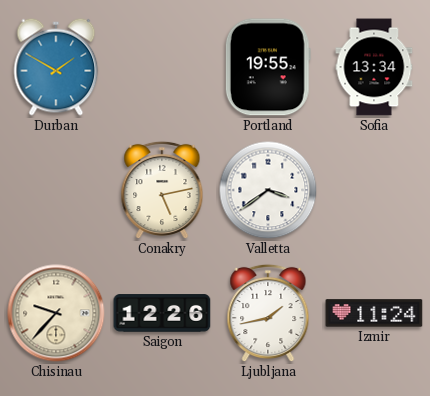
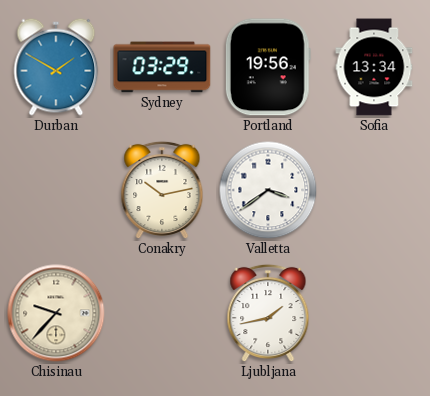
Sydney: none -> 03:29
Portland: 19:55 -> 19:56
Conakry: 5:13 -> 10:13
Saigon: 12:26 -> none
Izmir: 11:24 -> none
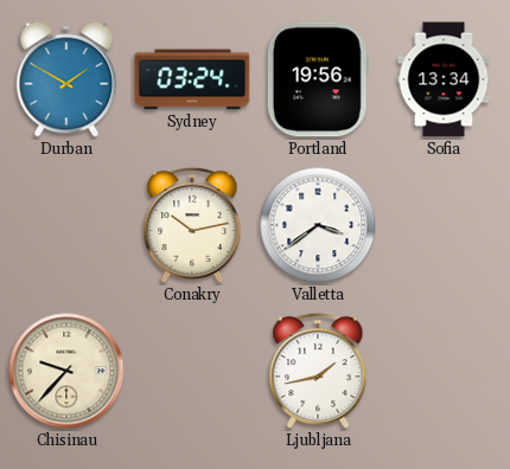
Sydney: 03:29 -> 03:24
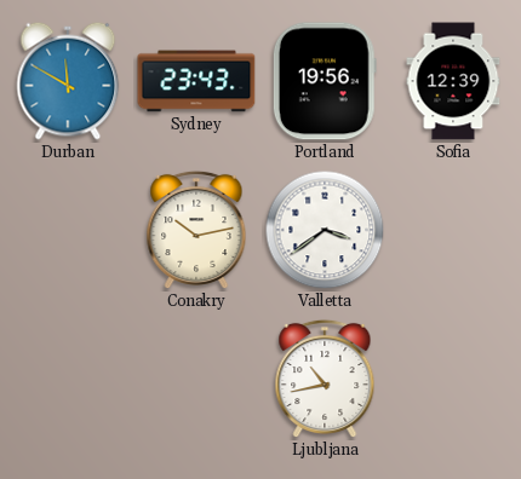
Durban: 1:50 -> 11:50
Sydney: 03:24 -> 23:43
Sofia: 13:34 -> 12:39
Chisinau: 9:37 -> none
Ljubljana: 1:43 -> 10:43
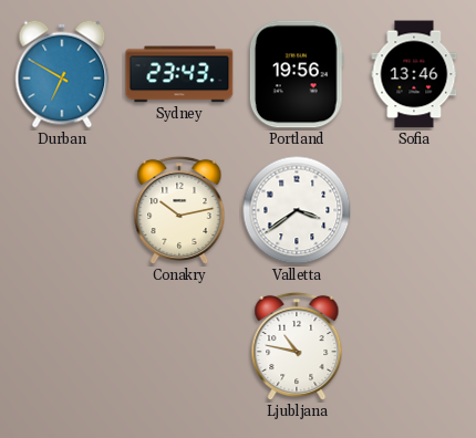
Durban: 11:50 -> 6:50
Sofia: 12:39 -> 13:46
Ljubljana: 10:43 -> 10:47
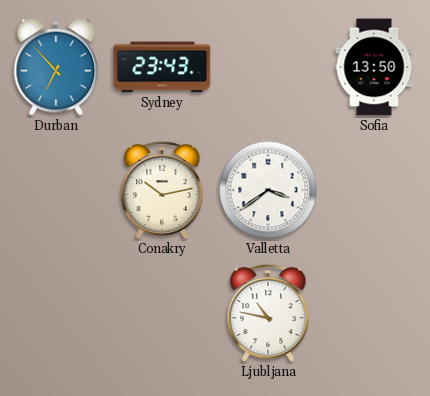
Durban: 6:50 -> 6:53
Portland: 19:56 -> none
Sofia: 13:46 -> 13:50
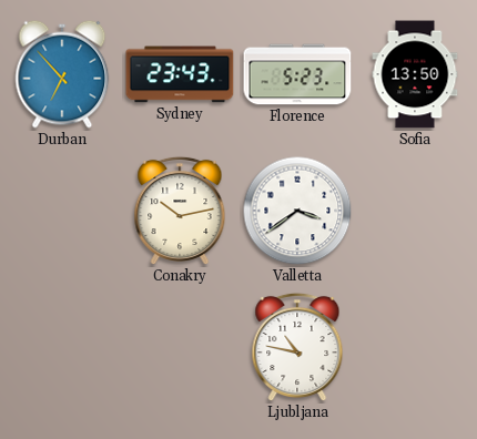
Florence: none -> 5:23
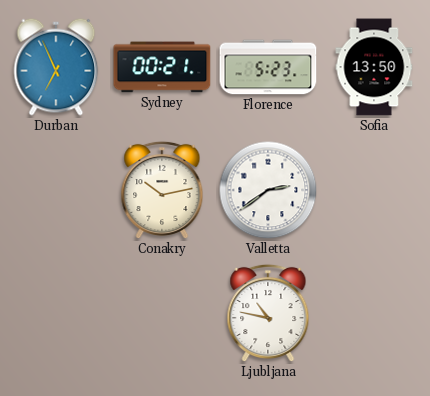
Durban: 6:53 -> 6:56
Sydney: 23:43 -> 00:21
Valletta: 3:39 -> 2:39
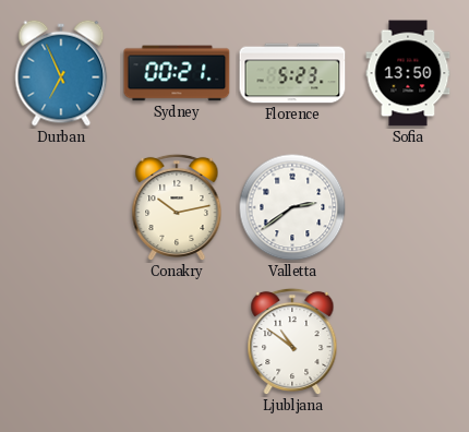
Ljubljana: 10:47 -> 10:51
